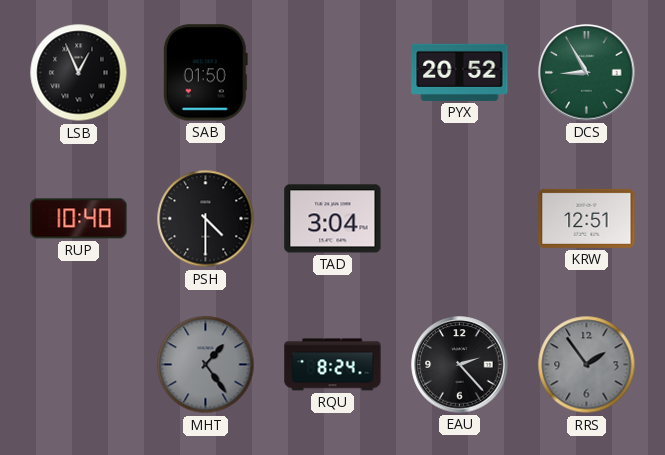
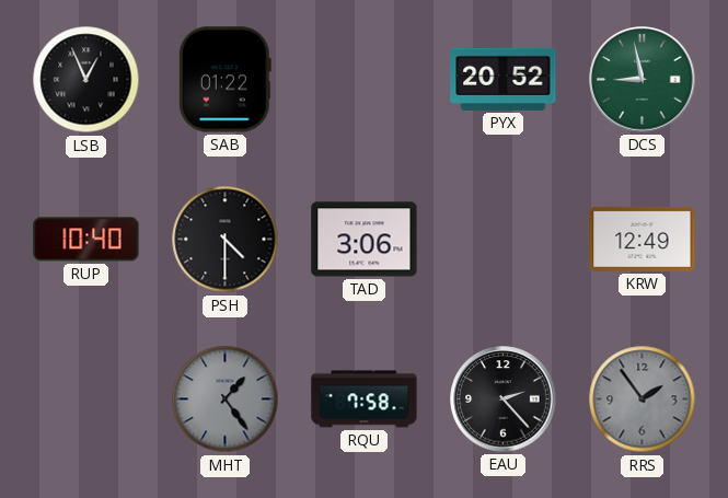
SAB: 01:50 -> 01:22
DCS: 8:55 -> 8:58
TAD: 3:04 -> 3:06
KRW: 12:51 -> 12:49
RQU: 8:24 -> 7:58
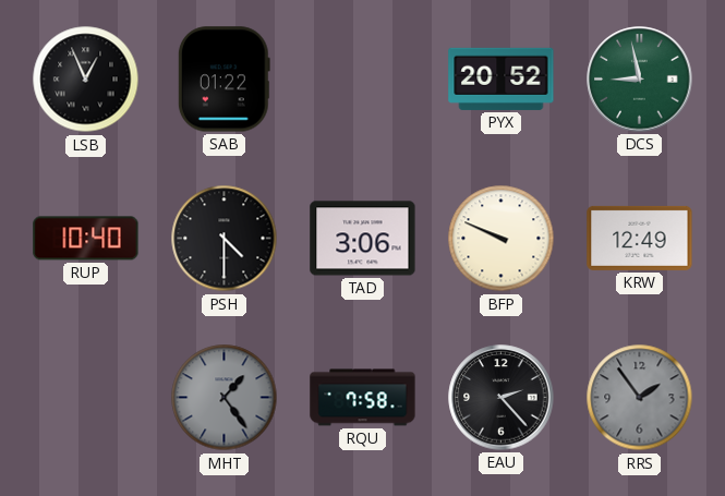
BFP: none -> 9:49
